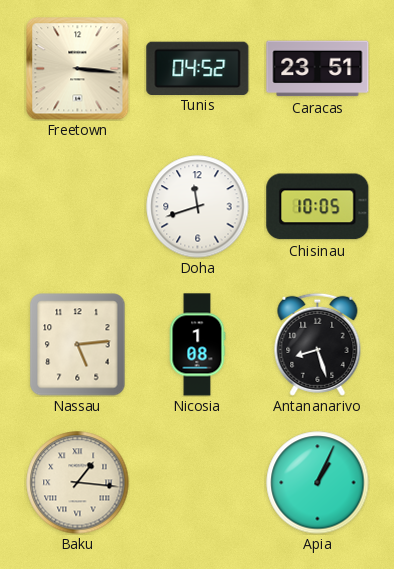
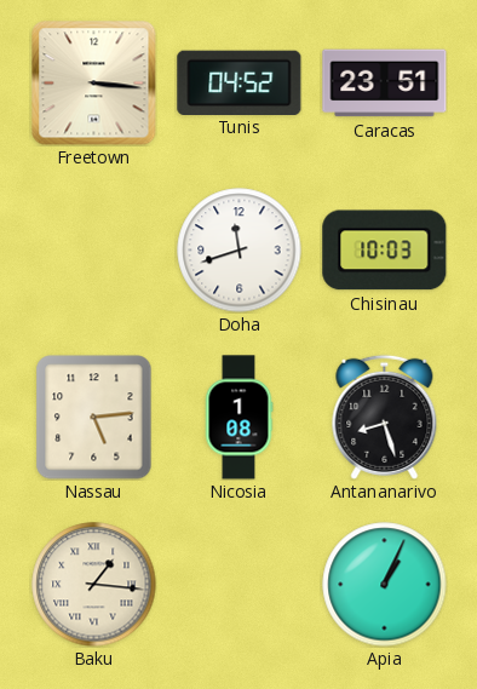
Chisinau: 10:05 -> 10:03
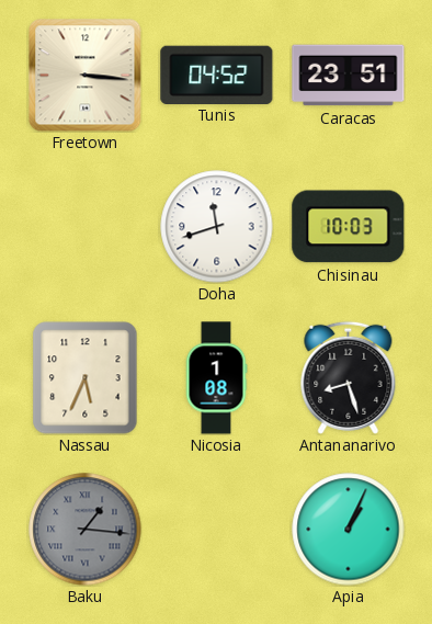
Nassau: 5:14 -> 5:34
Baku dial: cream -> grey
